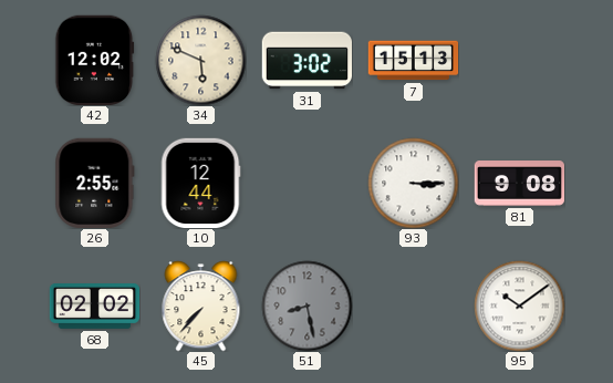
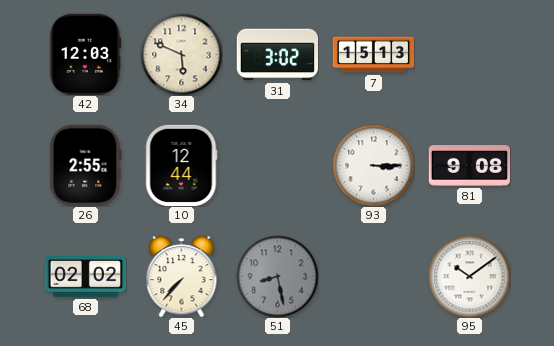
42: 12:02 -> 12:03
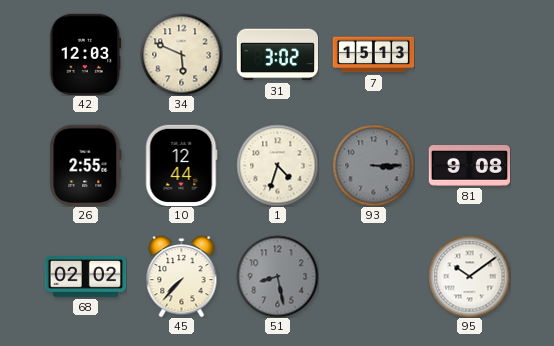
1: none -> 4:33
93 dial: white -> grey
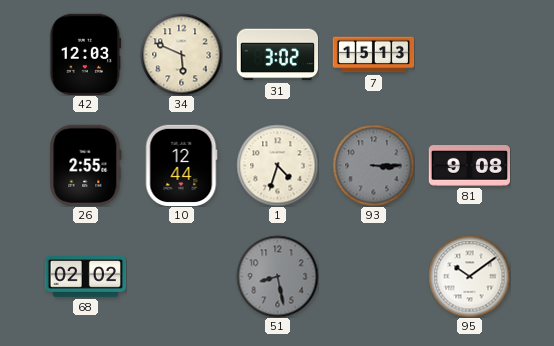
45: 7:37 -> none
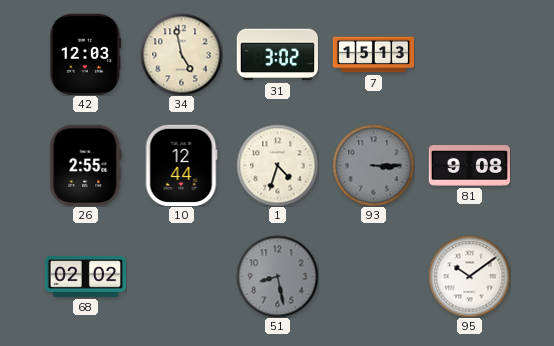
34: 5:49 -> 4:58
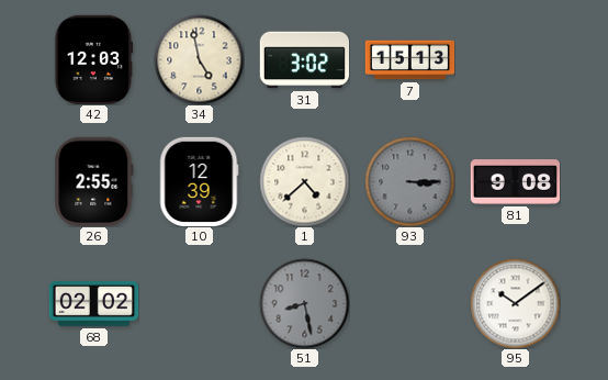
10: 12:44 -> 12:39
1: 4:33 -> 4:38
